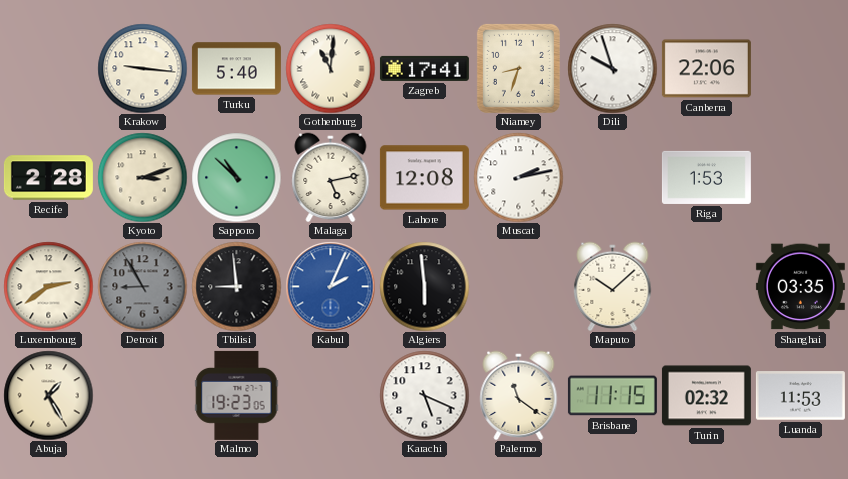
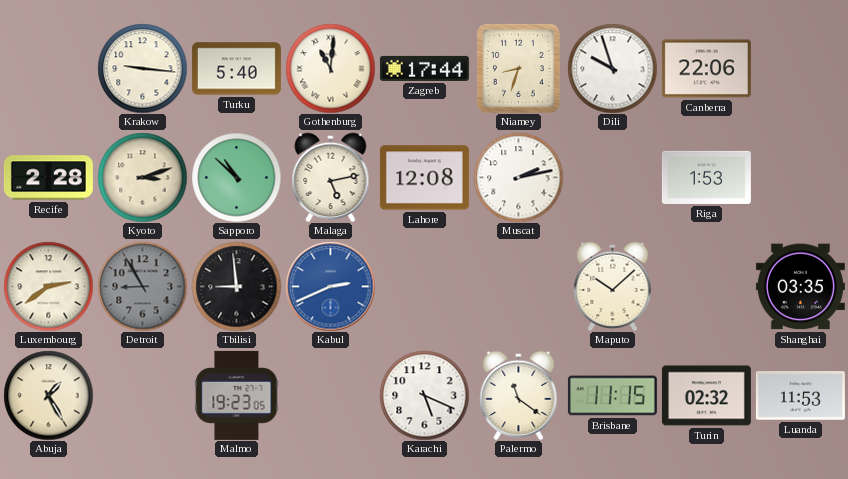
Zagreb: 17:41 -> 17:44
Kabul: 2:04 -> 2:41
Algiers: 5:59 -> none
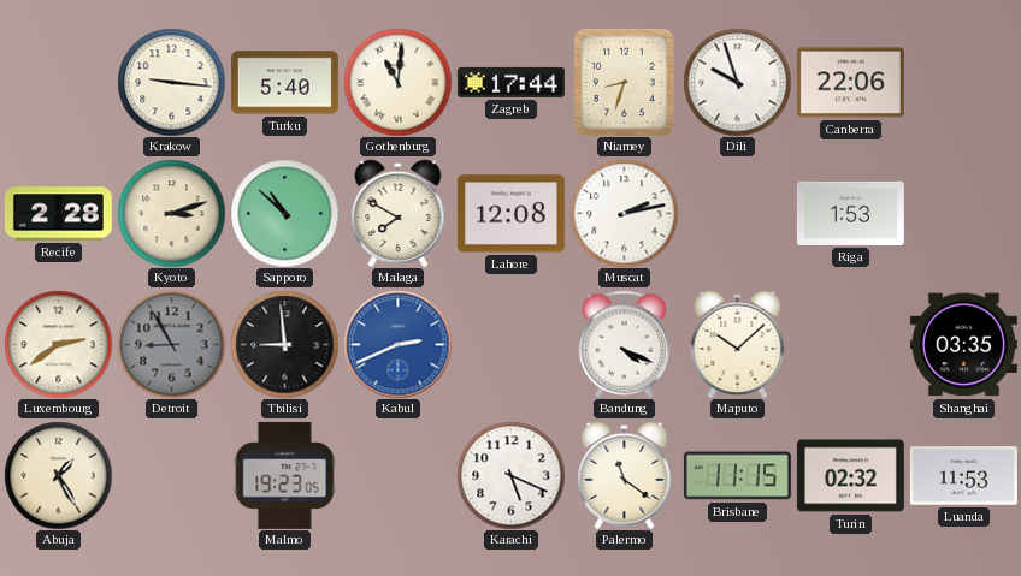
Malaga: 5:13 -> 7:50
Bandung: none -> 4:19
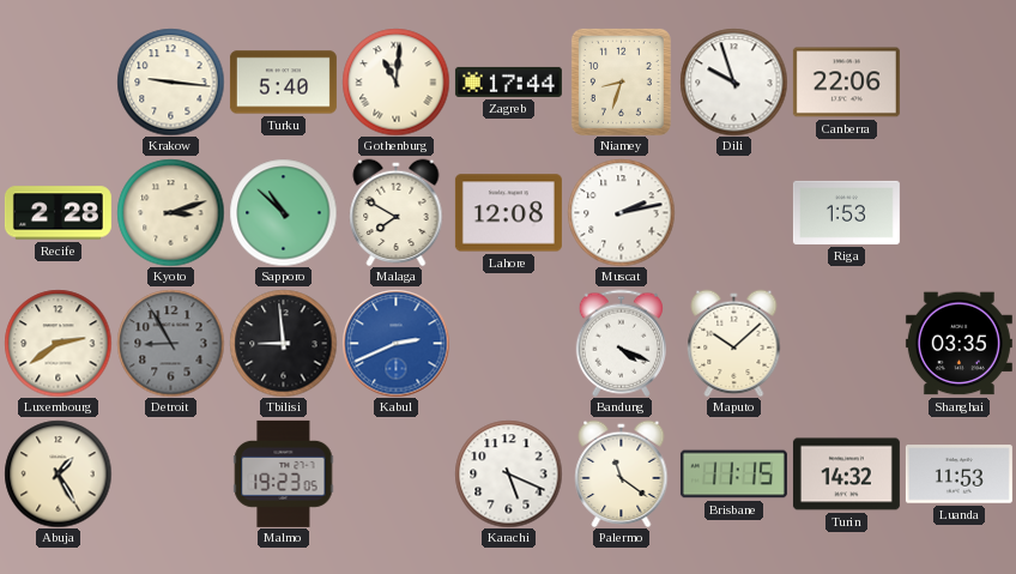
Turin: 02:32 -> 14:32
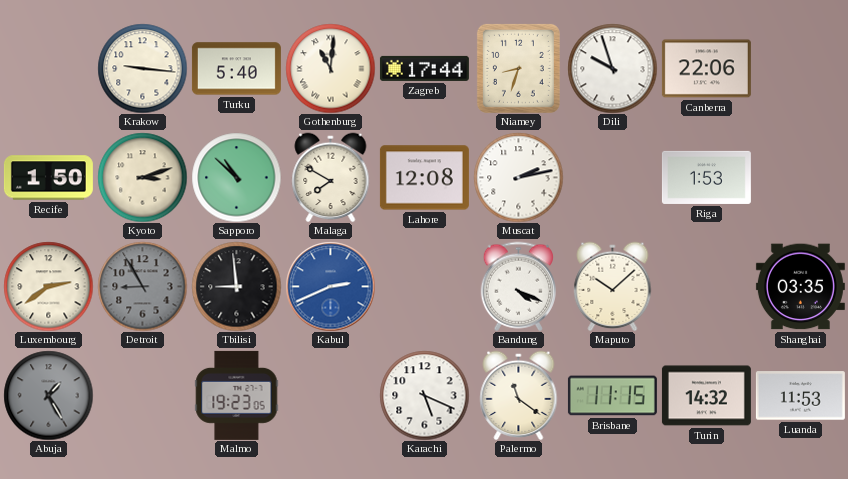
Recife: 2:28 -> 1:50
Abuja dial: cream -> grey
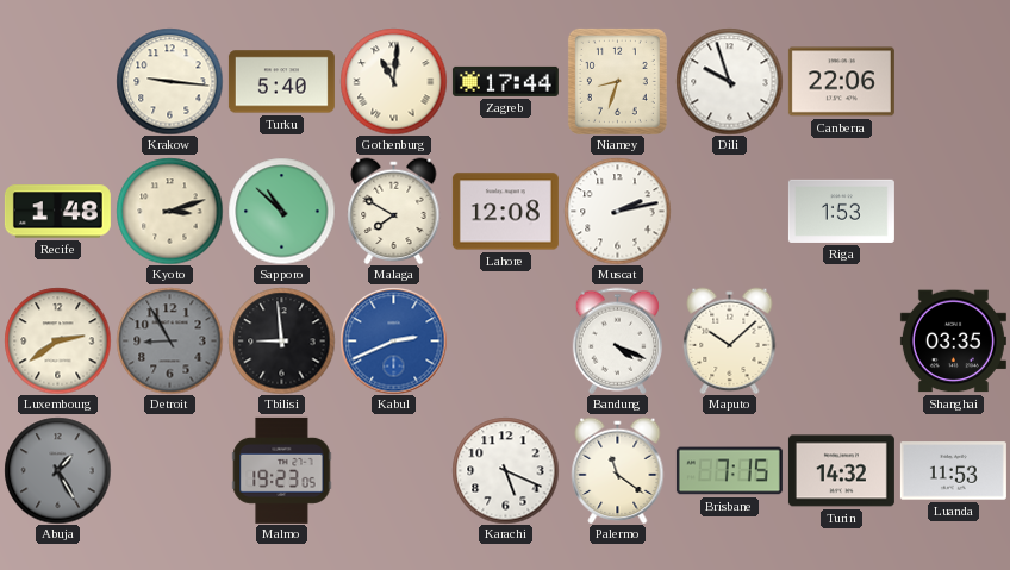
Recife: 1:50 -> 1:48
Brisbane: 11:15 -> 7:15
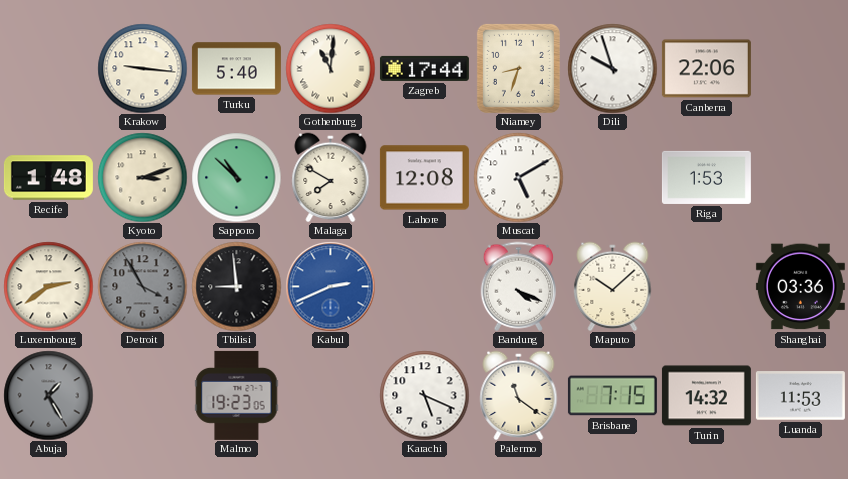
Muscat: 2:13 -> 5:10
Detroit: 8:55 -> 3:55
Shanghai: 03:35 -> 03:36
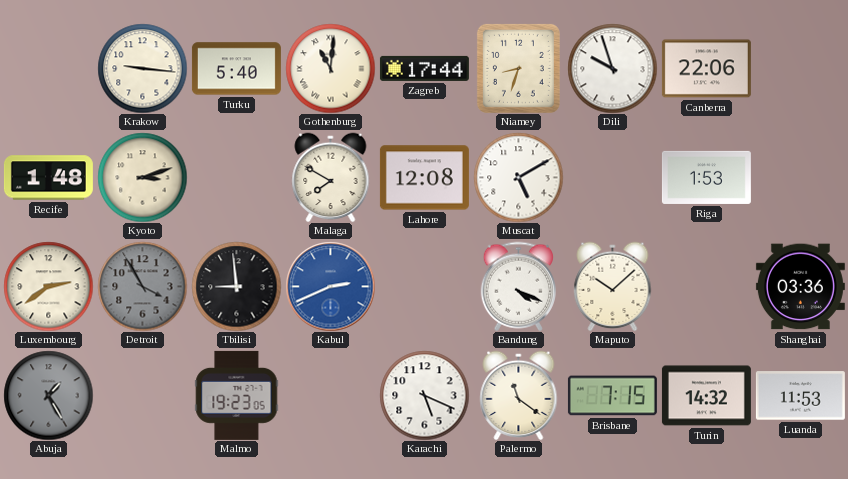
Sapporo: 10:52 -> none
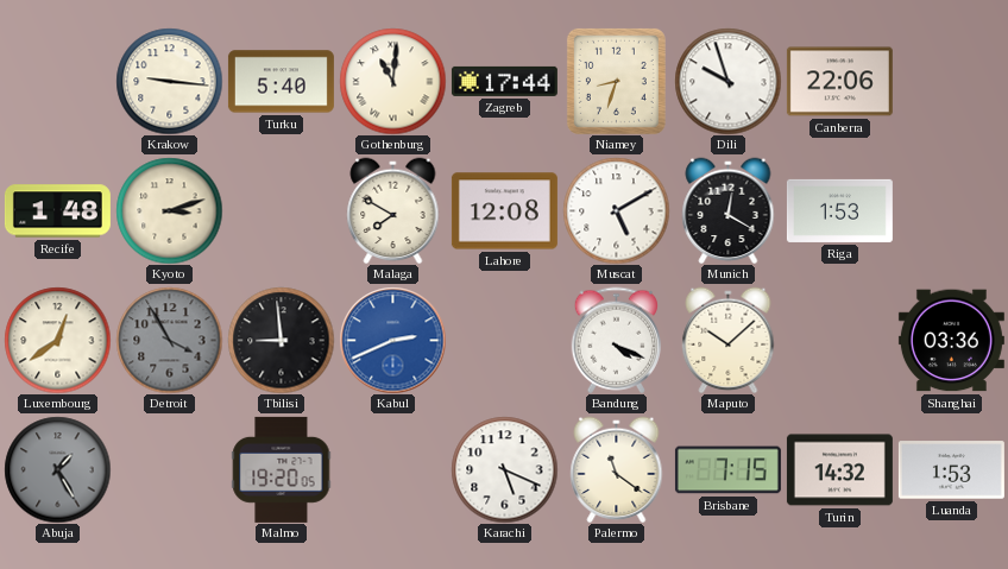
Munich: none -> 12:20
Luxembourg: 2:39 -> 12:39
Malmo: 19:23 -> 19:20
Luanda: 11:53 -> 1:53
